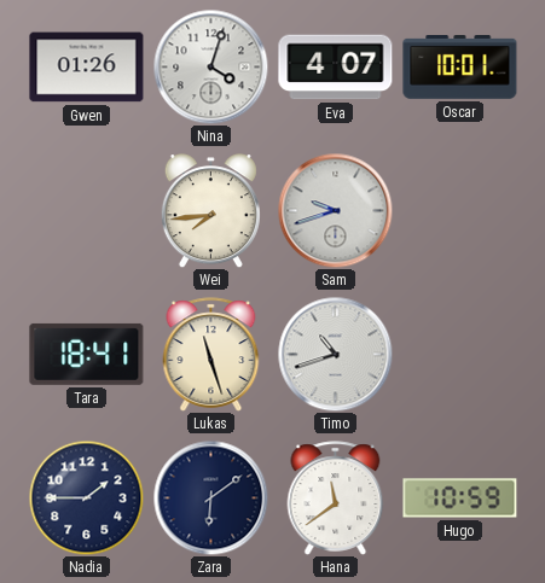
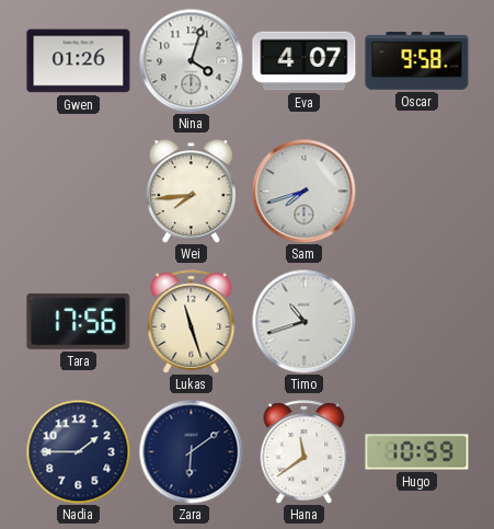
Oscar: 10:01 -> 9:58
Sam: 9:42 -> 7:42
Tara: 18:41 -> 17:56
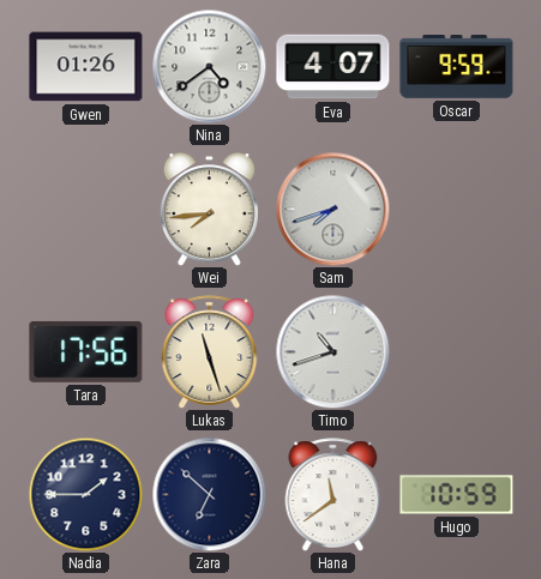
Nina: 4:03 -> 4:39
Oscar: 9:58 -> 9:59
Zara: 6:09 -> 6:52
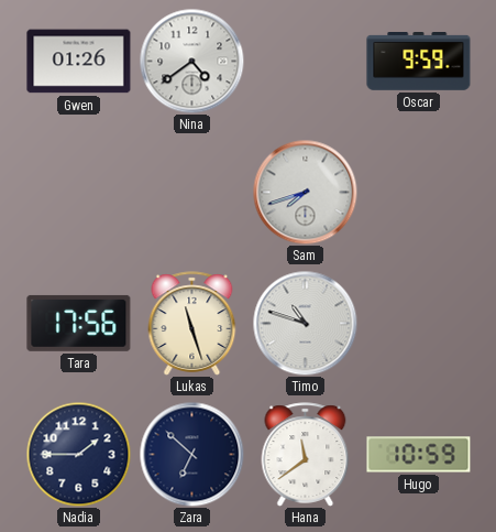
Eva: 4:07 -> none
Wei: 7:44 -> none
Timo: 10:42 -> 10:48
